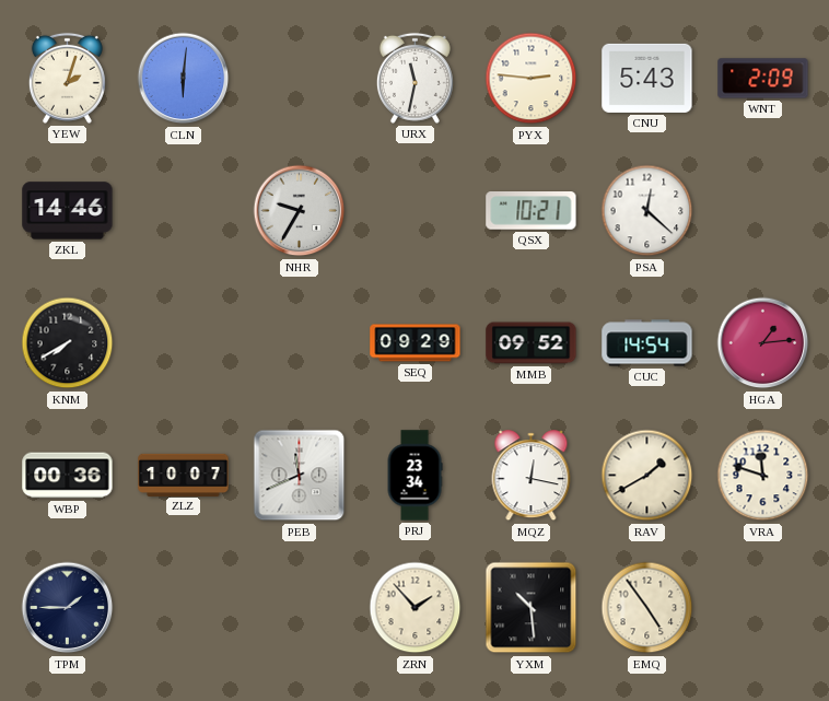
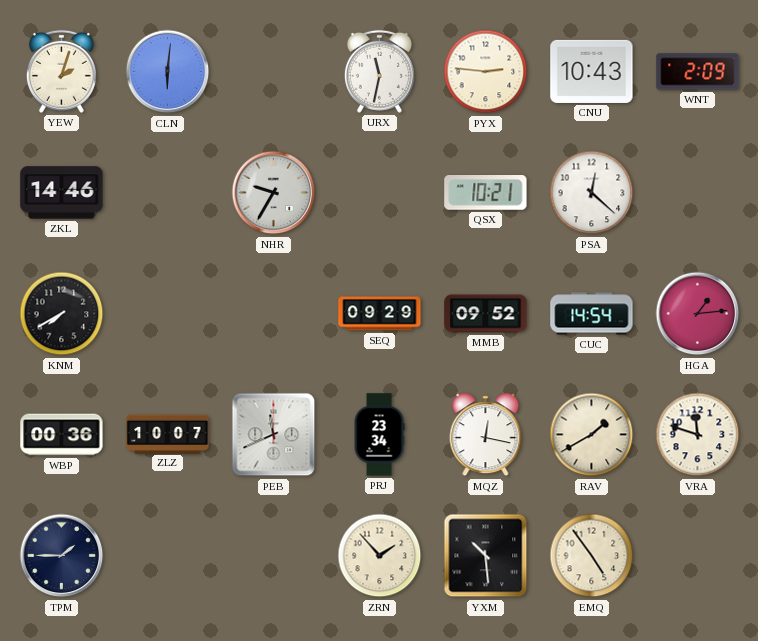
CNU: 5:43 -> 10:43
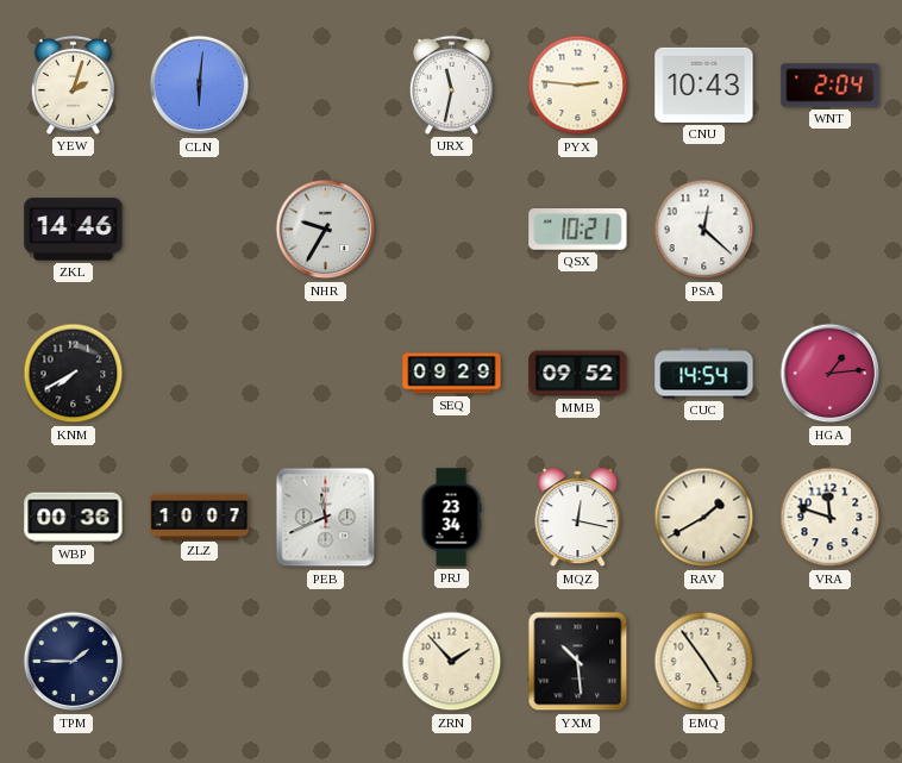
WNT: 2:09 -> 2:04
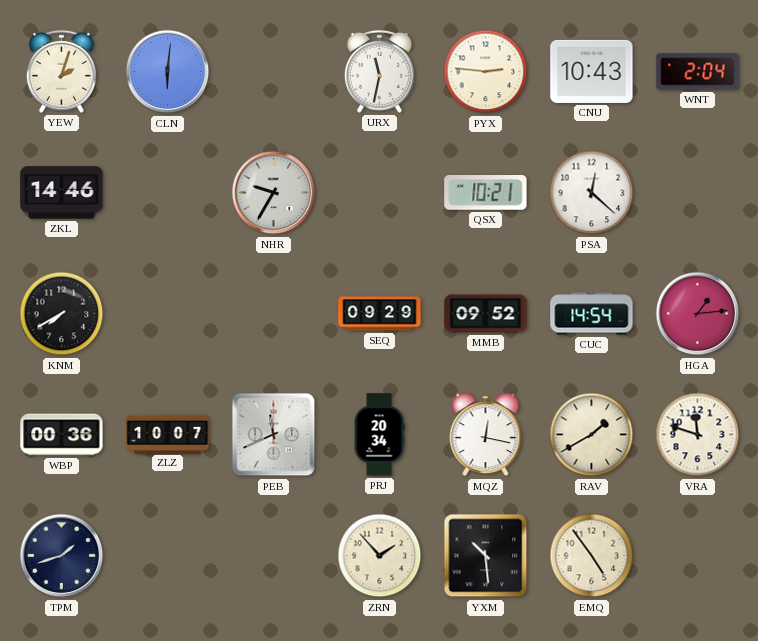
PRJ: 23:34 -> 20:34
TPM: 1:45 -> 1:42
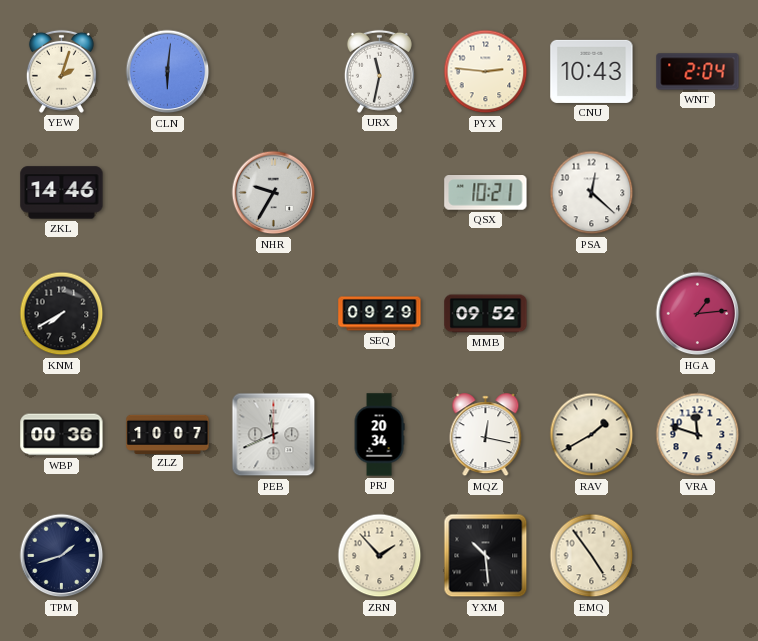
CUC: 14:54 -> none
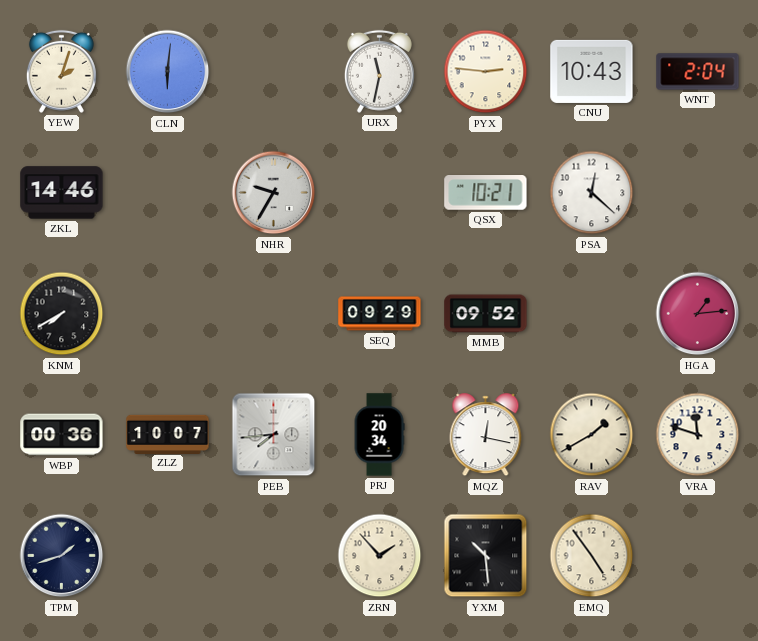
PEB: 11:41 -> 7:44
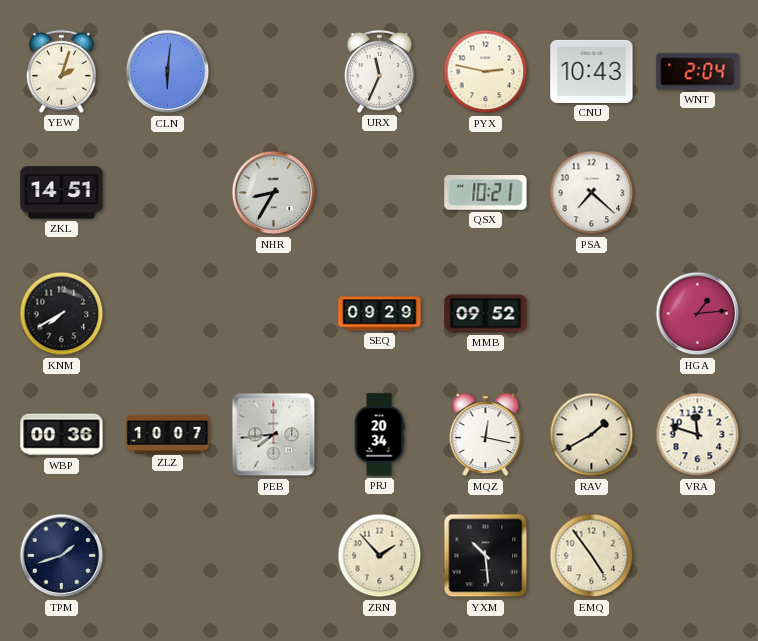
URX: 11:32 -> 11:34
PYX: 2:46 -> 2:47
ZKL: 14:46 -> 14:51
NHR: 9:35 -> 8:35
PSA: 12:22 -> 7:22
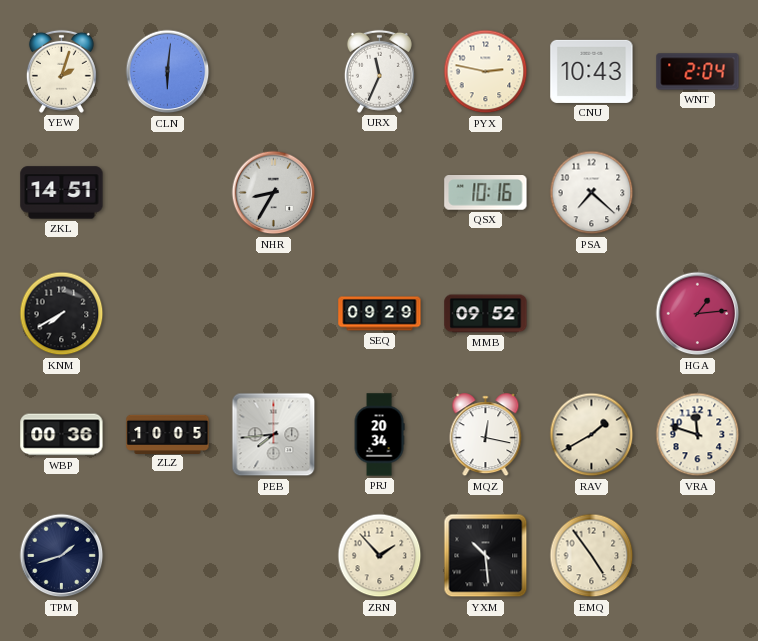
QSX: 10:21 -> 10:16
ZLZ: 10:07 -> 10:05
